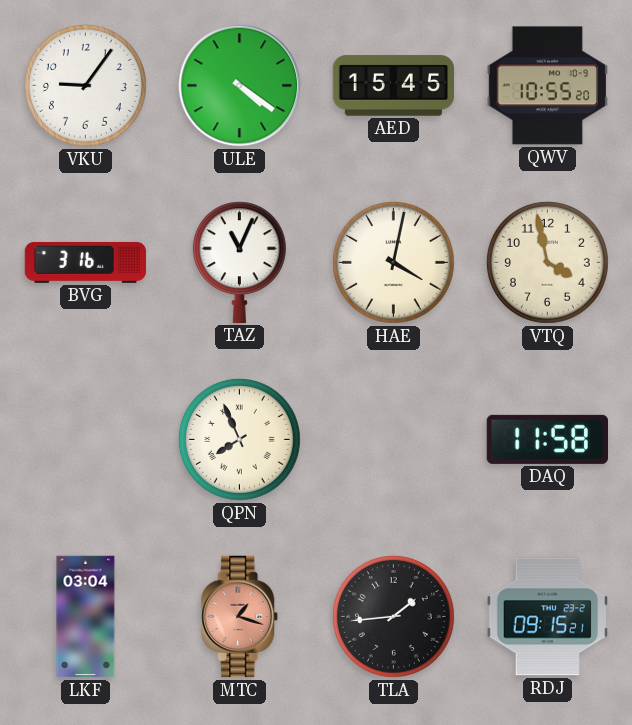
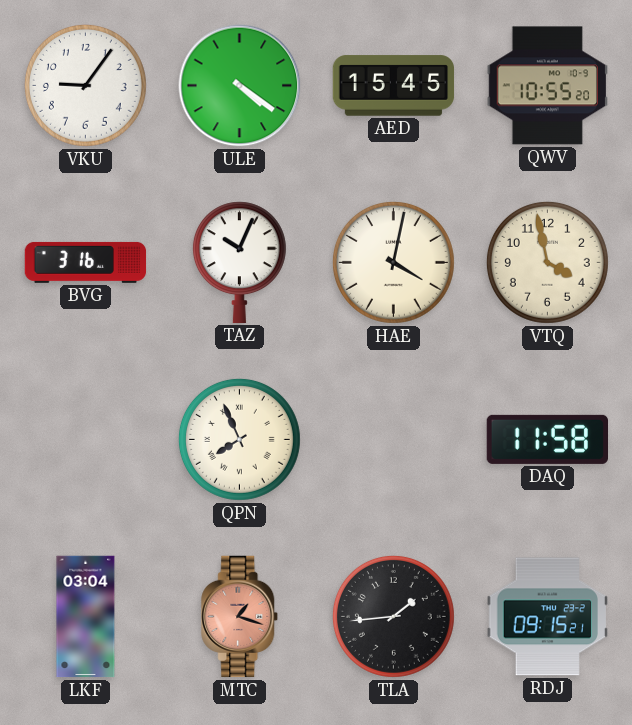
TAZ: 11:04 -> 10:04
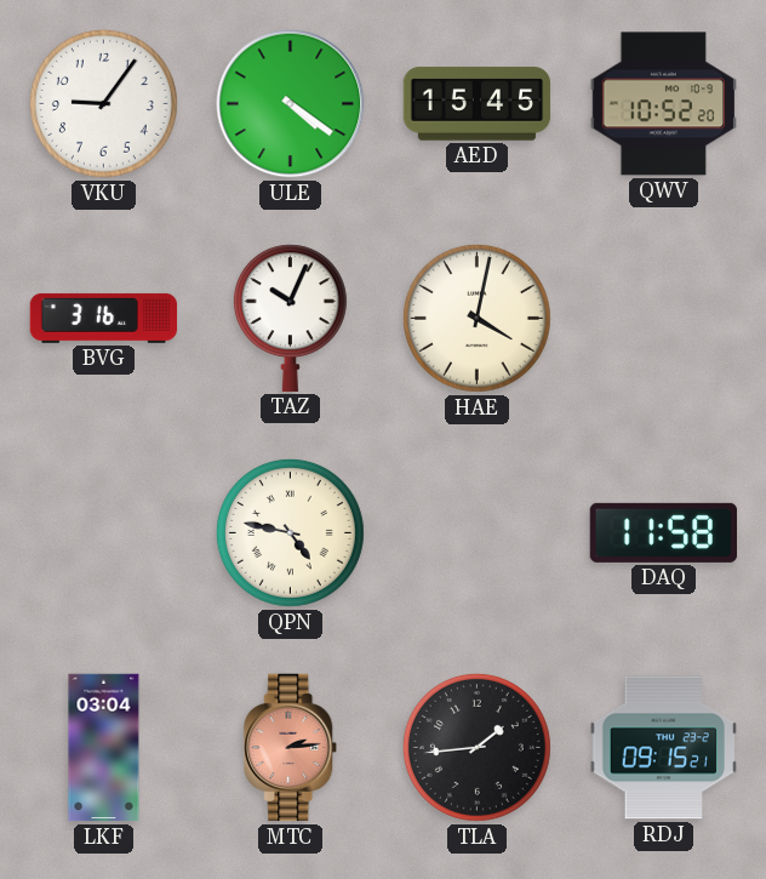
QWV: 10:55 -> 10:52
VTQ: 3:58 -> none
QPN: 7:56 -> 4:47
MTC: 1:18 -> 2:14
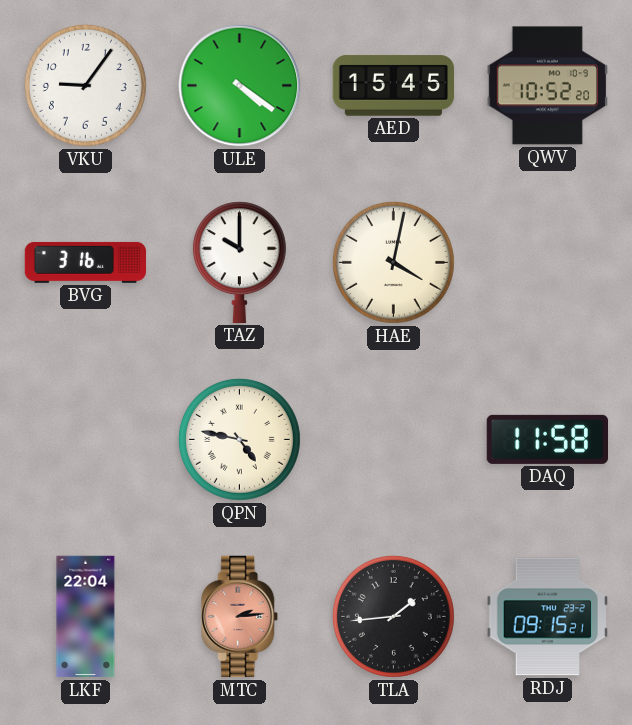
TAZ: 10:04 -> 10:00
LKF: 03:04 -> 22:04
